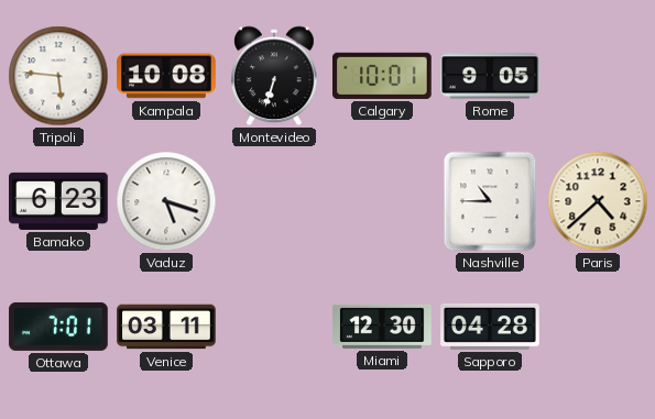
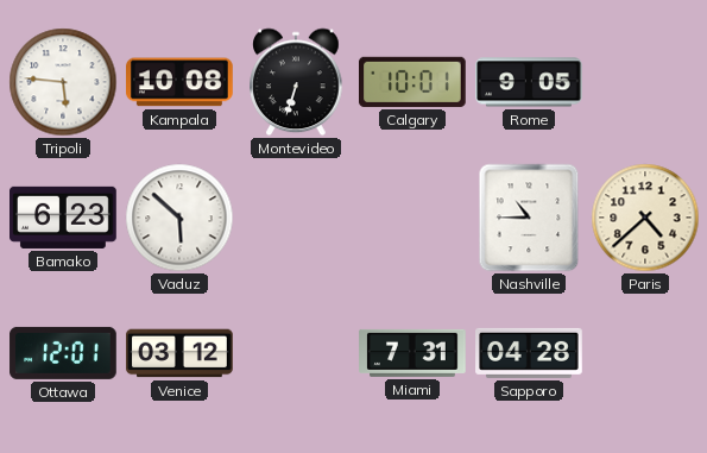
Vaduz: 5:18 -> 5:52
Ottawa: 7:01 -> 12:01
Venice: 03:11 -> 03:12
Miami: 12:30 -> 7:31
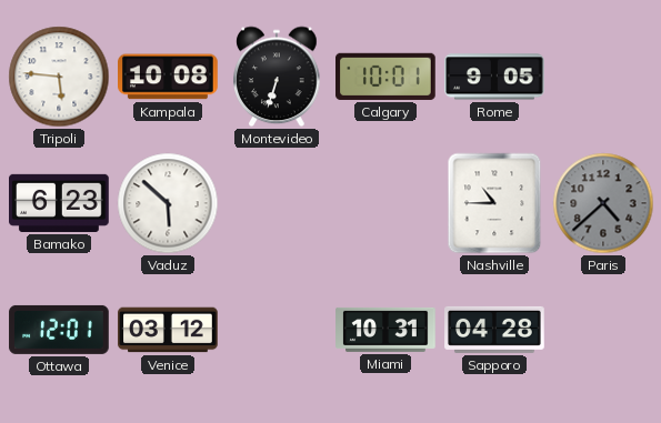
Paris dial: cream -> grey
Miami: 7:31 -> 10:31
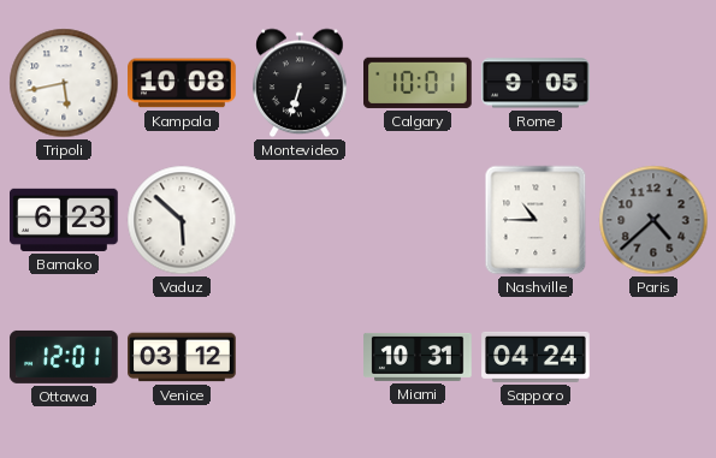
Tripoli: 5:46 -> 5:43
Sapporo: 04:28 -> 04:24
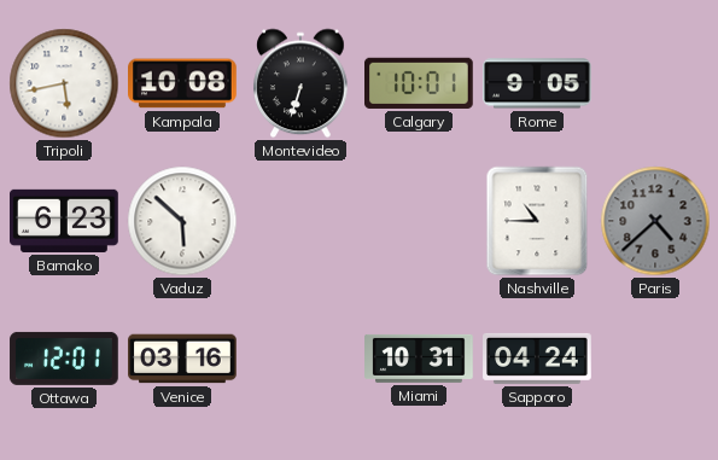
Venice: 03:12 -> 03:16
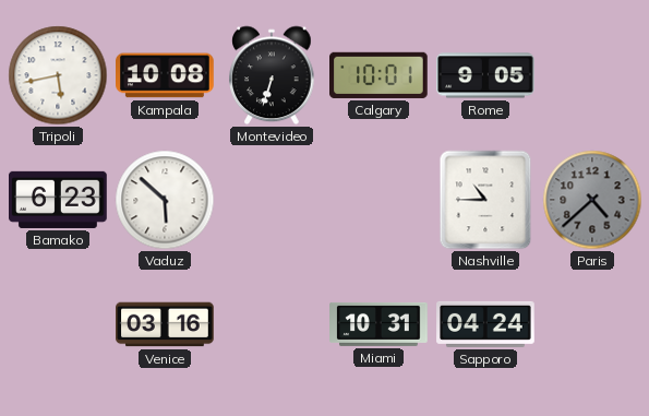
Ottawa: 12:01 -> none
